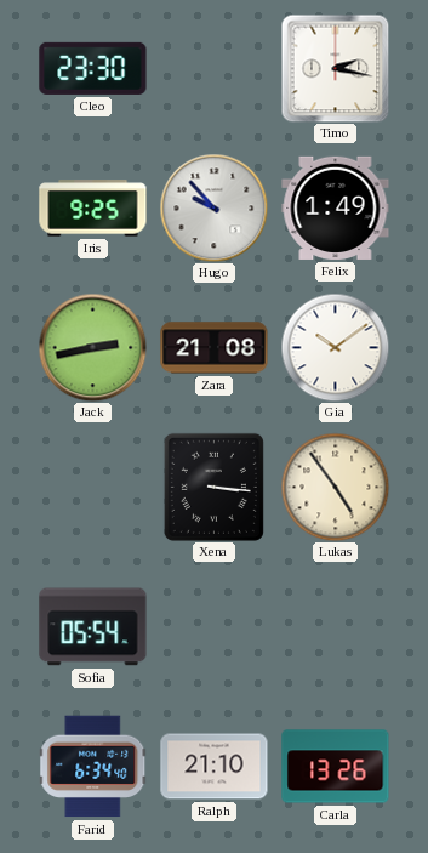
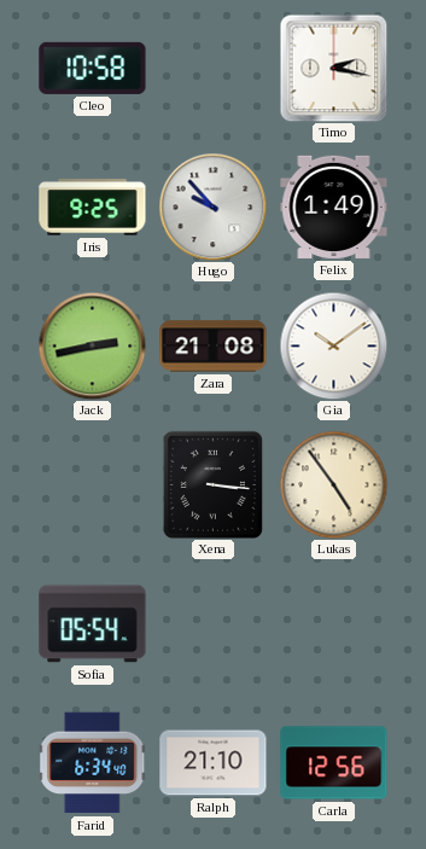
Cleo: 23:30 -> 10:58
Carla: 13:26 -> 12:56
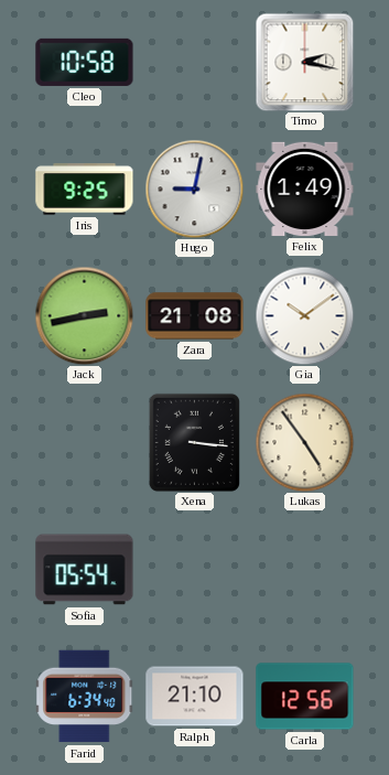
Hugo: 9:53 -> 9:02
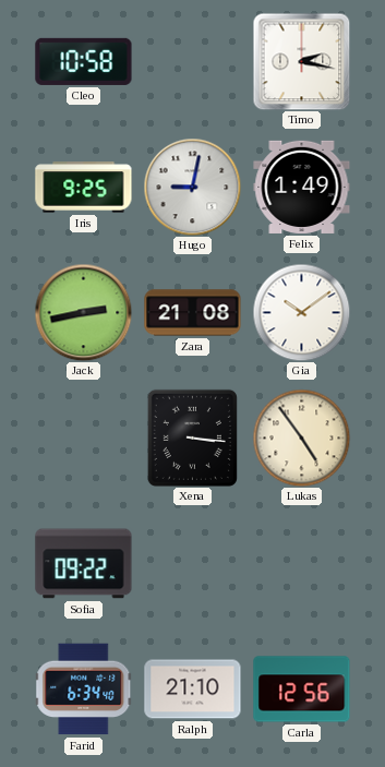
Sofia: 05:54 -> 09:22
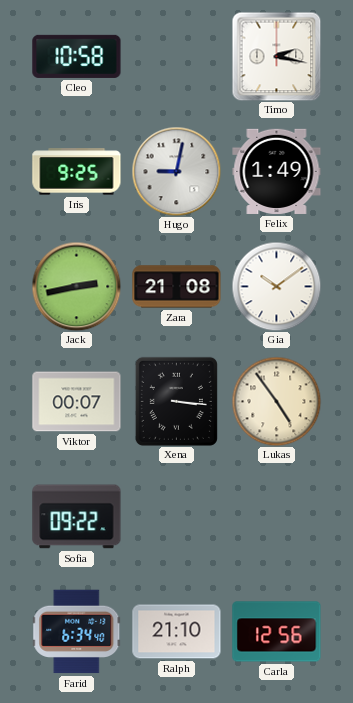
Viktor: none -> 00:07
